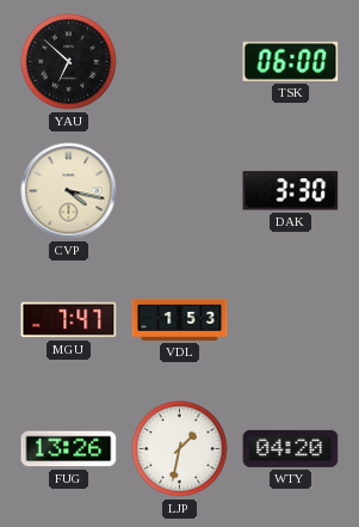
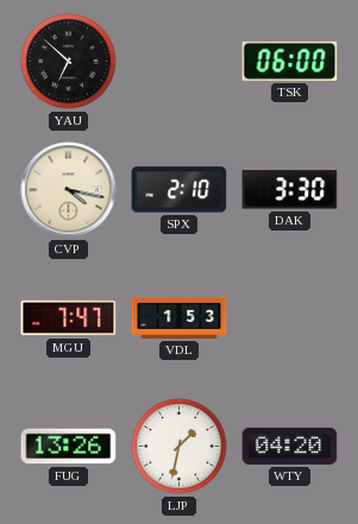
SPX: none -> 2:10
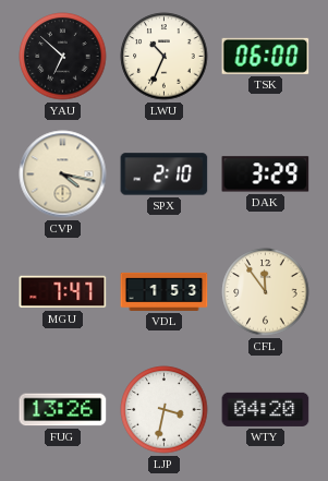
LWU: none -> 10:34
DAK: 3:30 -> 3:29
CFL: none -> 11:54
LJP: 1:32 -> 3:32
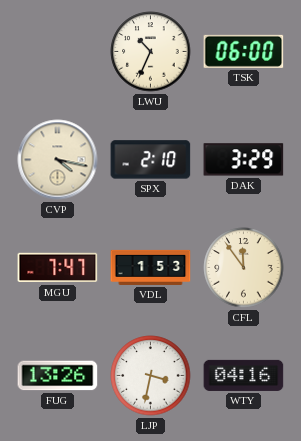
YAU: 6:52 -> none
WTY: 04:20 -> 04:16
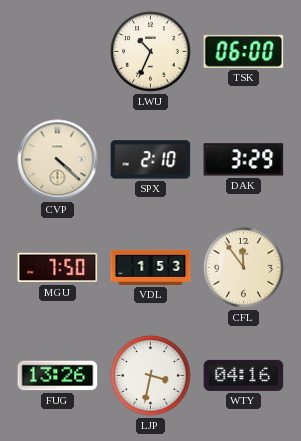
CVP: 4:17 -> 4:22
MGU: 7:47 -> 7:50
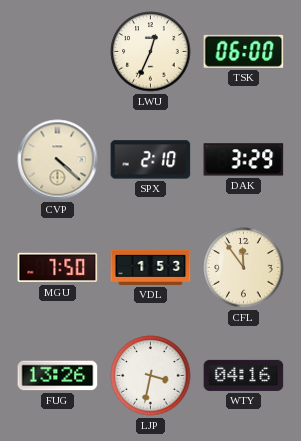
LWU: 10:34 -> 12:34
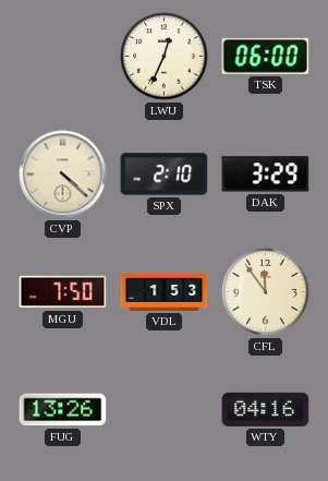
LJP: 3:32 -> none
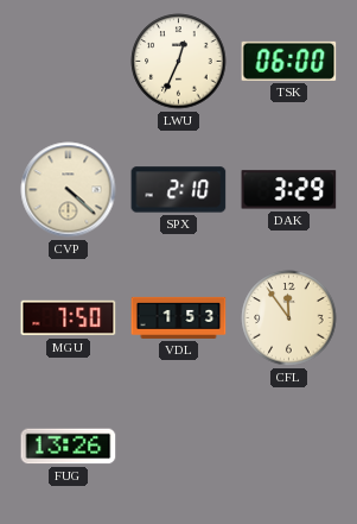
WTY: 04:16 -> none
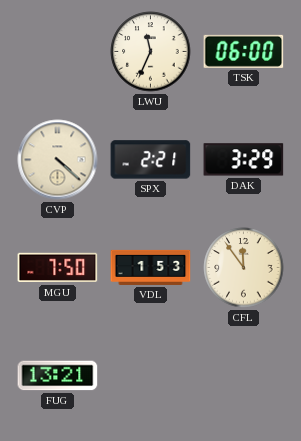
LWU: 12:34 -> 11:34
SPX: 2:10 -> 2:21
FUG: 13:26 -> 13:21
